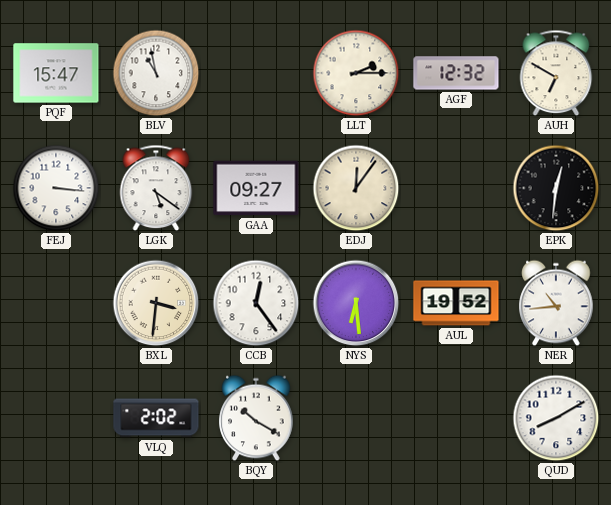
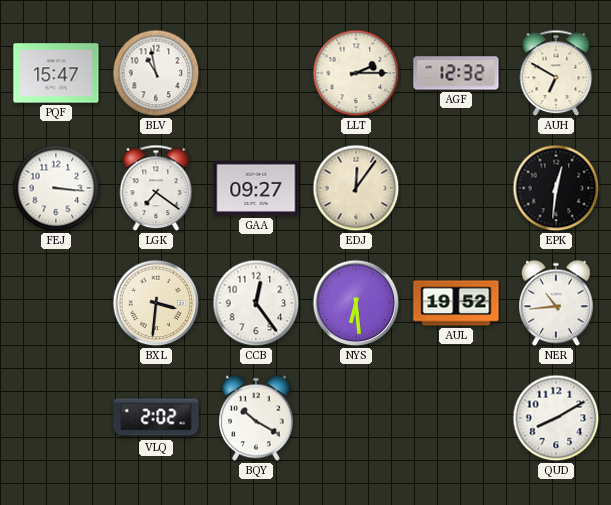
LGK: 5:21 -> 7:21
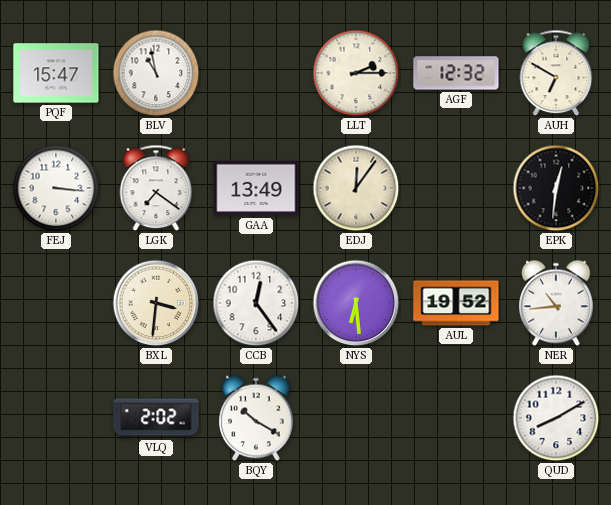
GAA: 09:27 -> 13:49
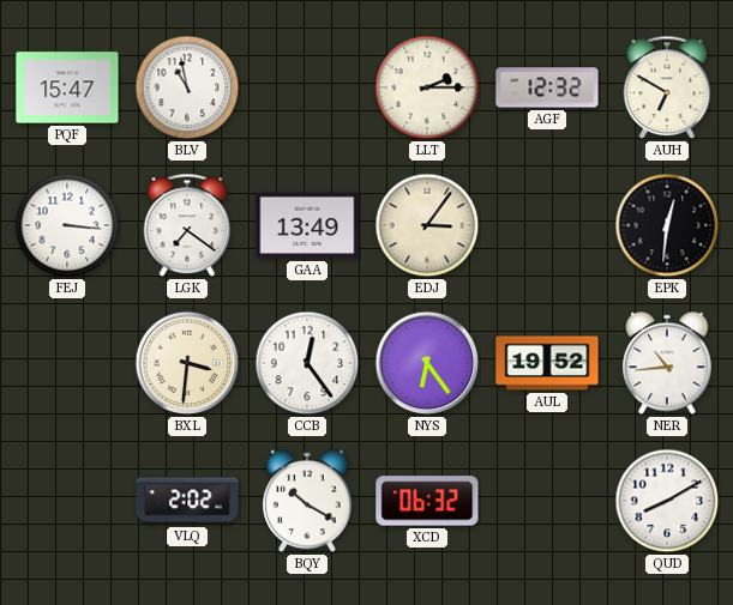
EDJ: 12:06 -> 3:06
NYS: 6:29 -> 6:24
XCD: none -> 06:32
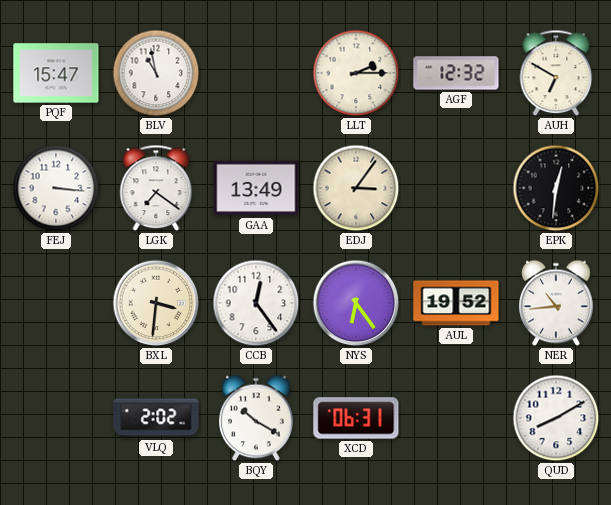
XCD: 06:32 -> 06:31
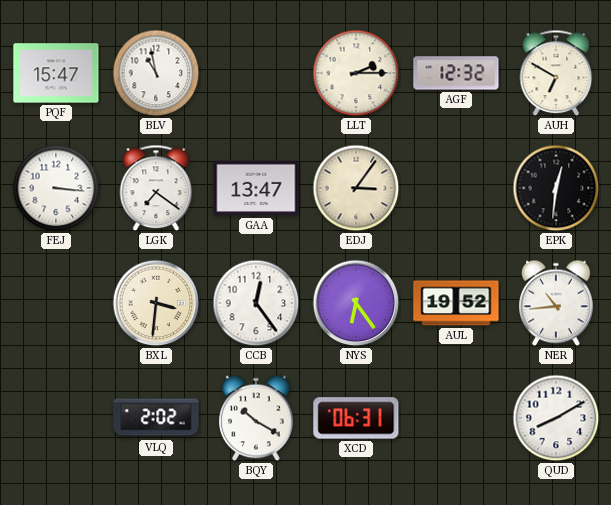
GAA: 13:49 -> 13:47
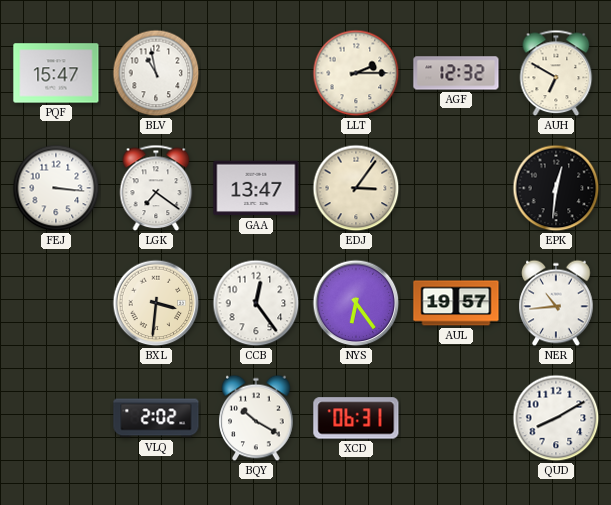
AUL: 19:52 -> 19:57
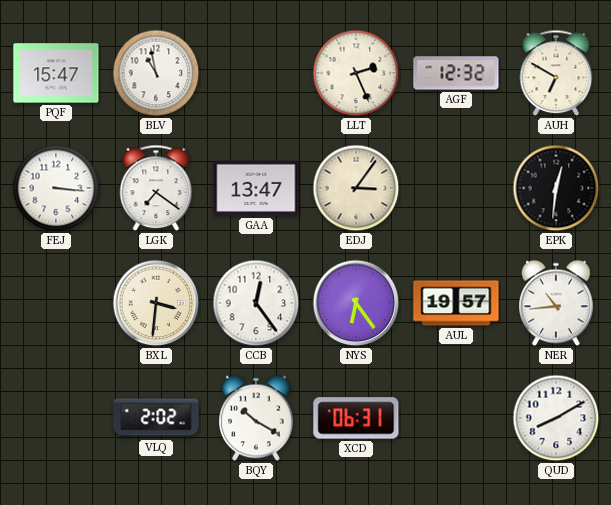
LLT: 2:15 -> 2:26
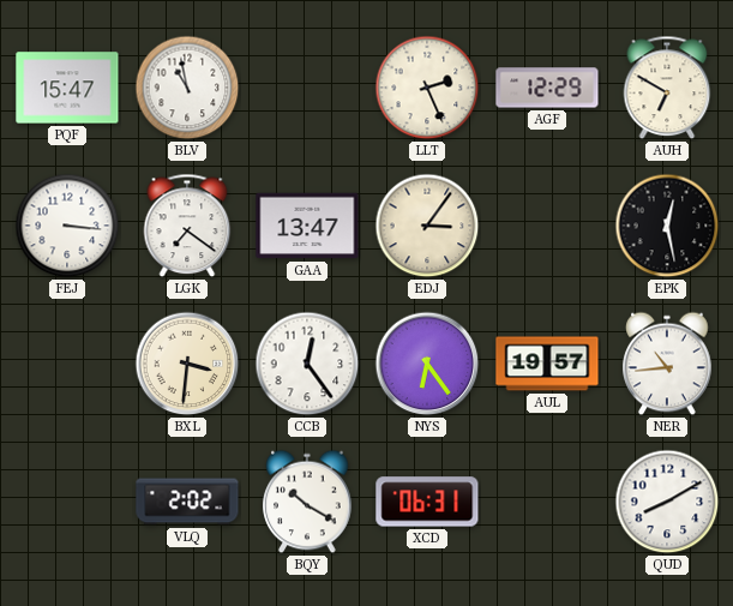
AGF: 12:32 -> 12:29
EPK: 12:31 -> 12:28
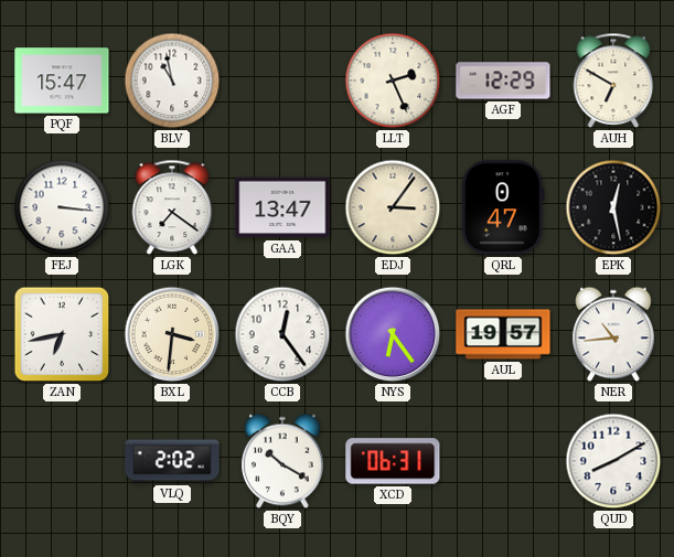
QRL: none -> 0:47
ZAN: none -> 6:43
